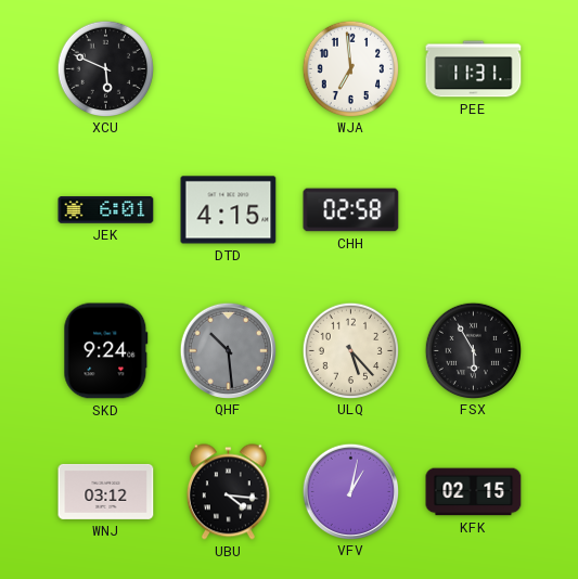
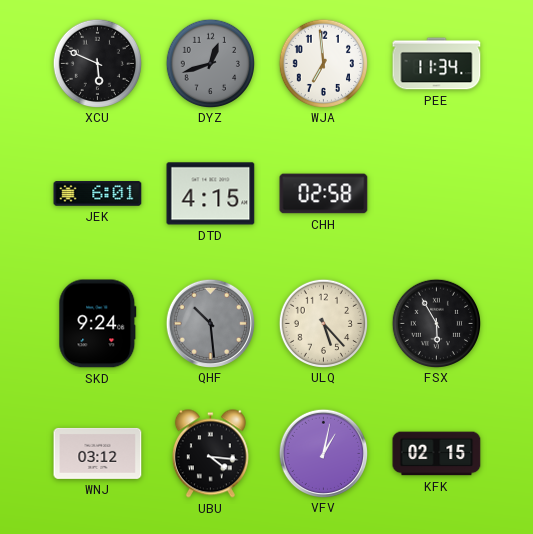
DYZ: none -> 12:42
PEE: 11:31 -> 11:34
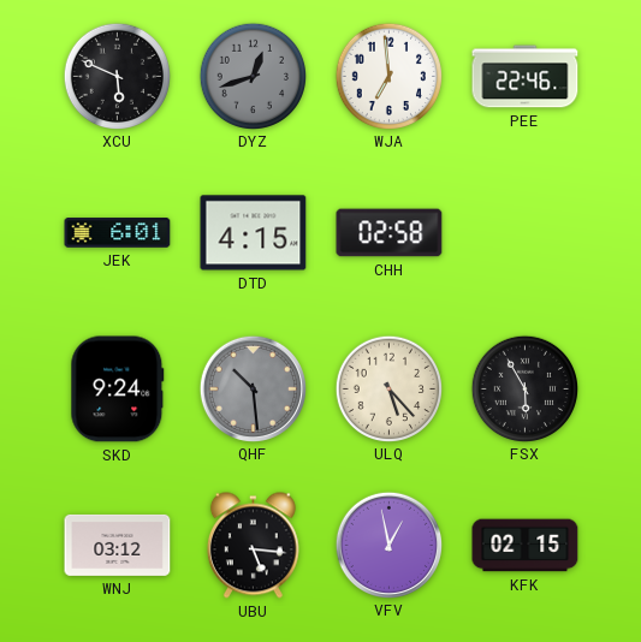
PEE: 11:34 -> 22:46
UBU: 4:16 -> 5:16
VFV: 1:02 -> 12:58
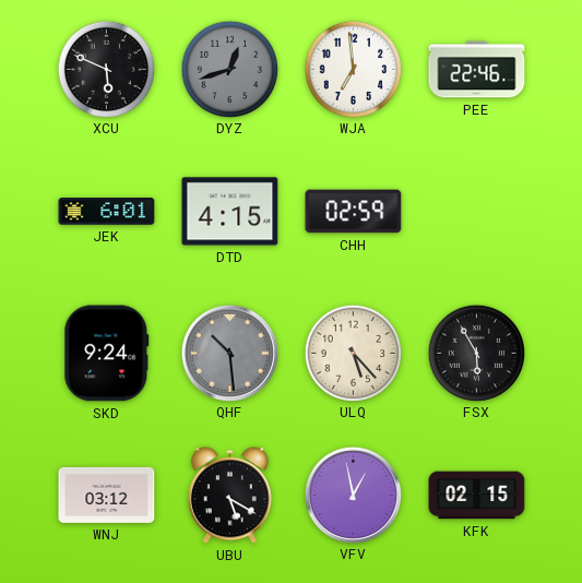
CHH: 02:58 -> 02:59
UBU: 5:16 -> 5:20
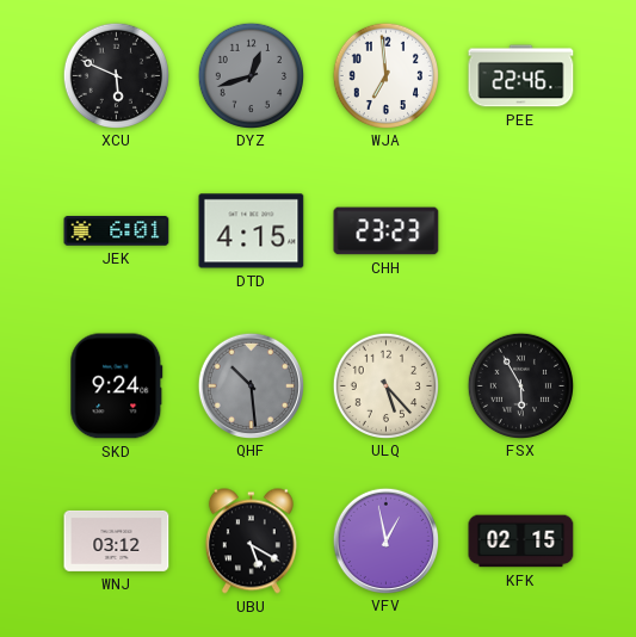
CHH: 02:59 -> 23:23
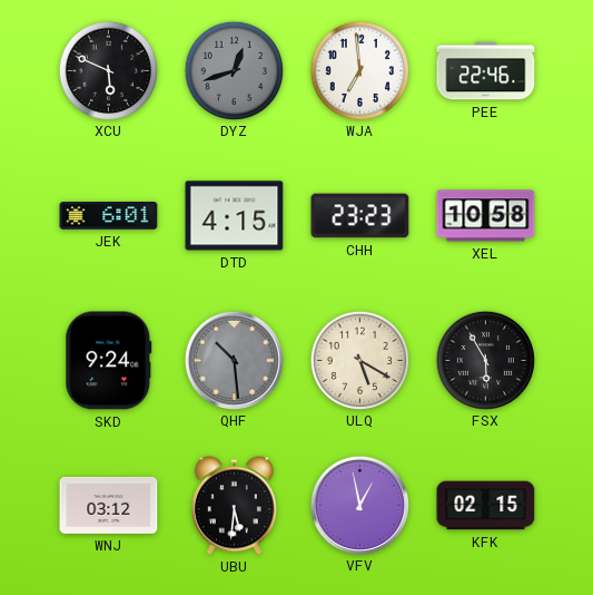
XEL: none -> 10:58
ULQ: 5:23 -> 5:20
UBU: 5:20 -> 5:31
